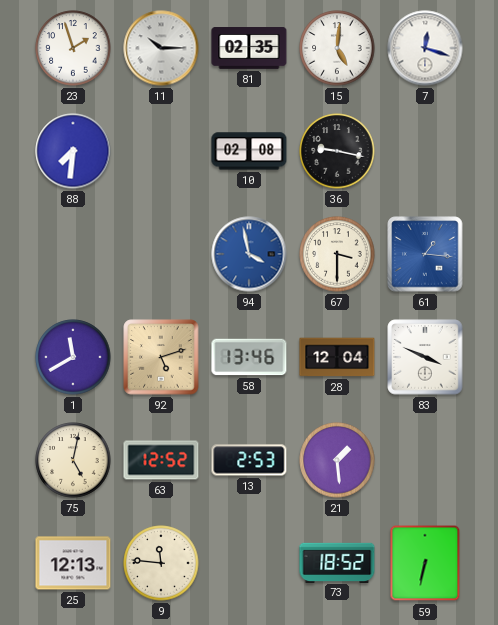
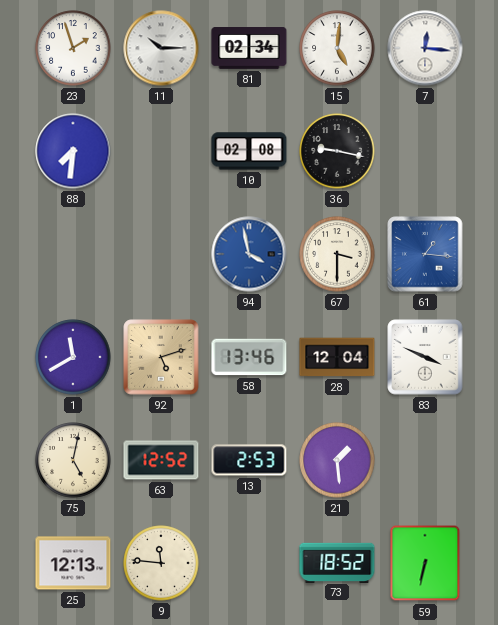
81: 02:35 -> 02:34
7: 12:18 -> 12:16
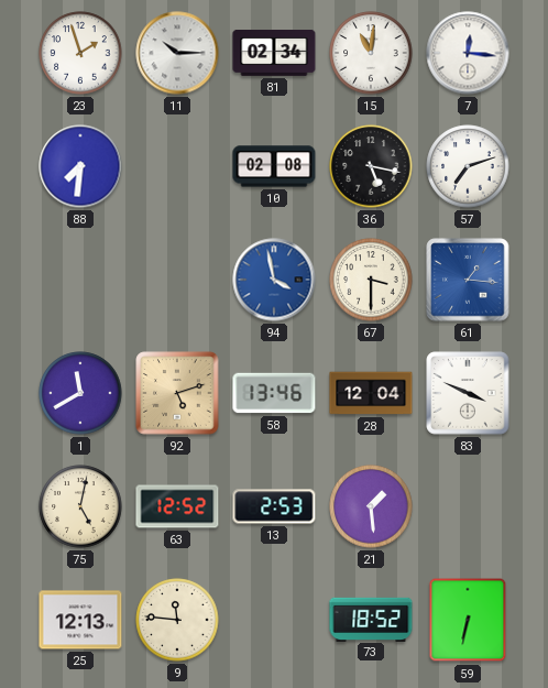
15: 5:01 -> 11:01
36: 9:17 -> 5:17
57: none -> 7:12
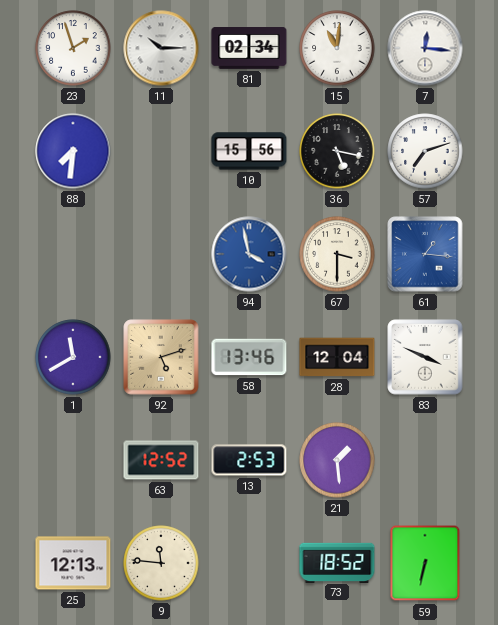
10: 02:08 -> 15:56
75: 5:02 -> none
